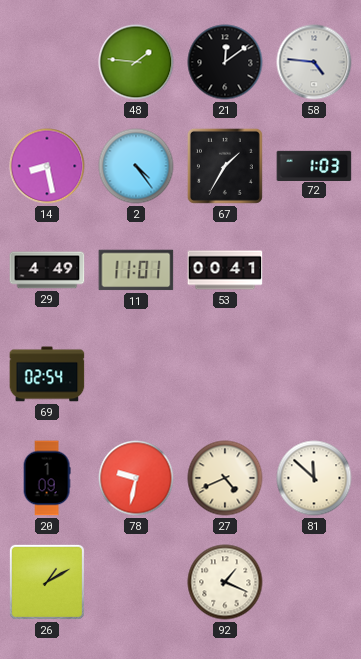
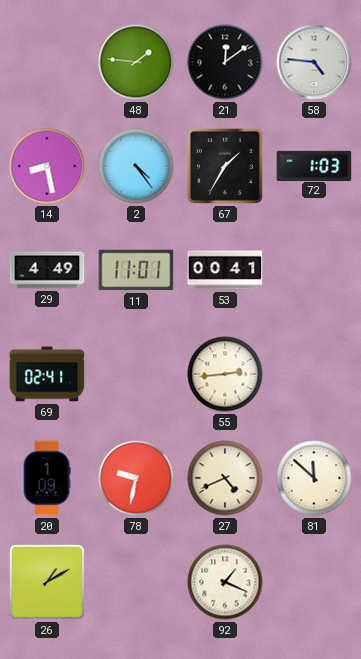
69: 02:54 -> 02:41
55: none -> 2:44
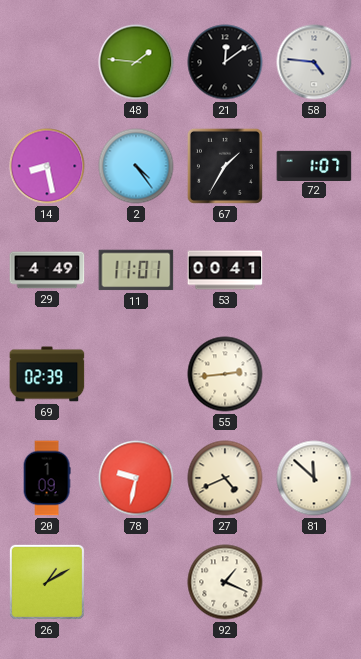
72: 1:03 -> 1:07
69: 02:41 -> 02:39
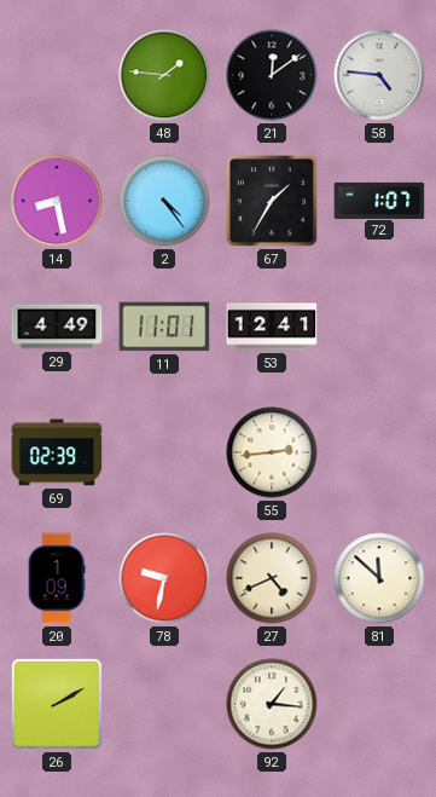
53: 00:41 -> 12:41
26: 1:10 -> 2:10
92: 1:19 -> 1:16
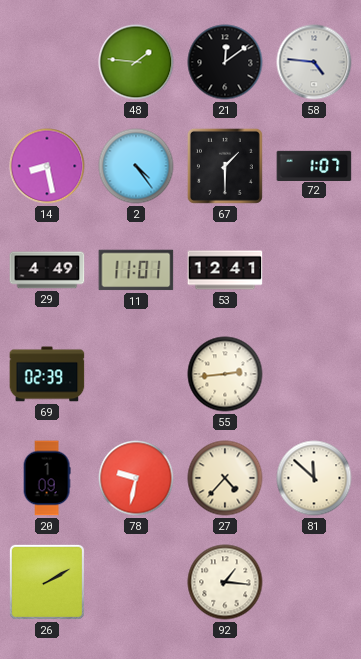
67: 1:35 -> 1:30
27: 4:41 -> 4:37
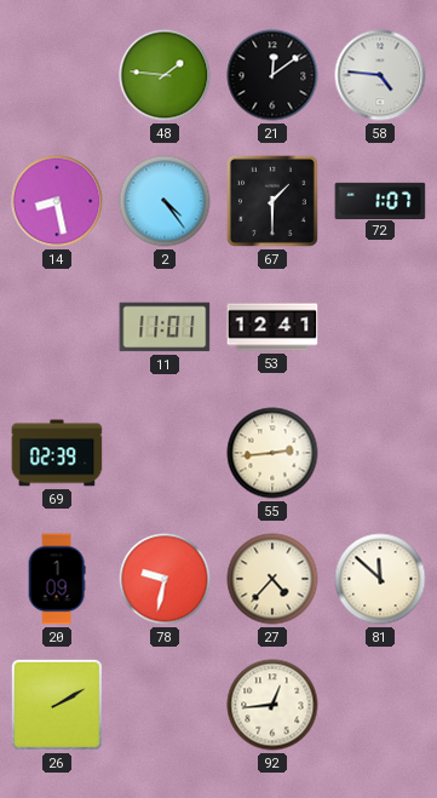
29: 4:49 -> none
92: 1:16 -> 12:44
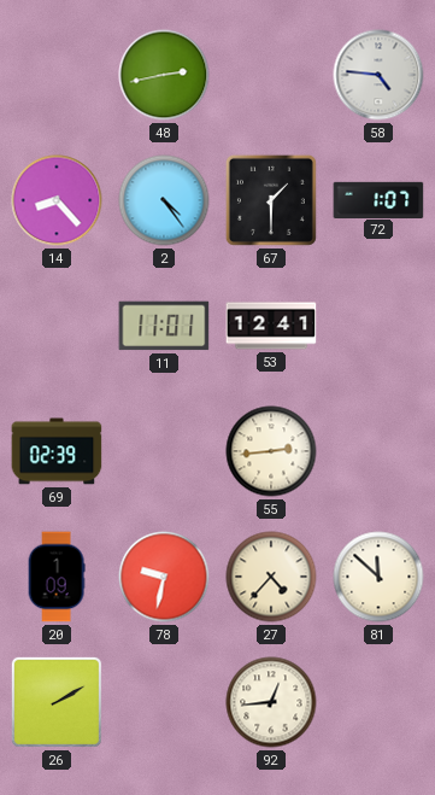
48: 1:46 -> 2:43
21: 12:09 -> none
14: 8:28 -> 8:23
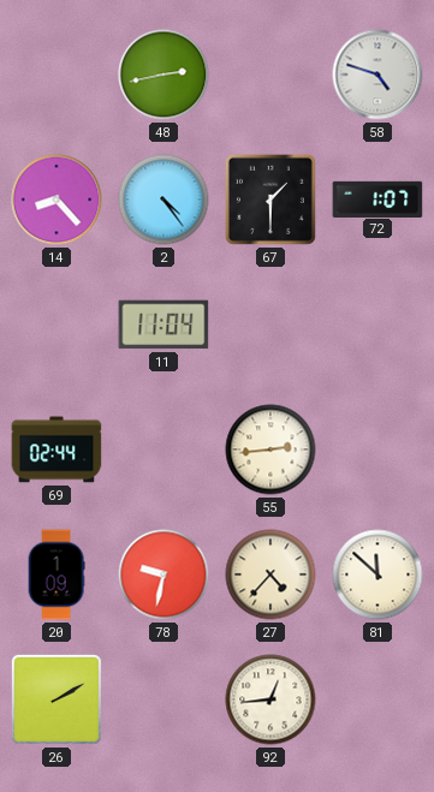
58: 4:46 -> 4:48
11: 11:01 -> 11:04
53: 12:41 -> none
69: 02:39 -> 02:44
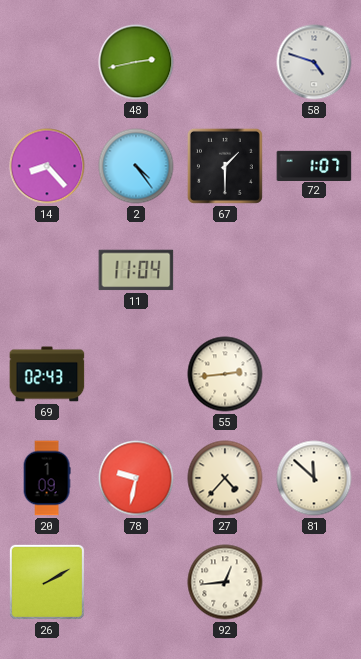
69: 02:44 -> 02:43
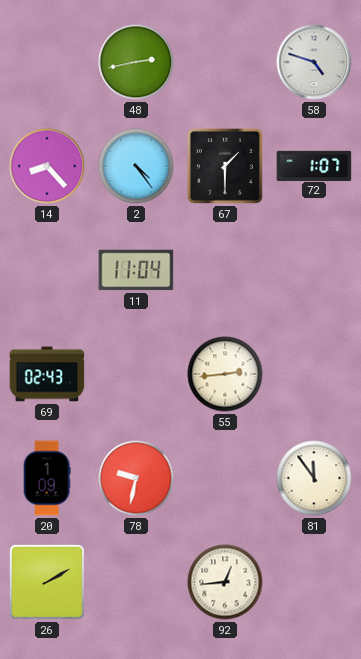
27: 4:37 -> none
81: 11:52 -> 11:54
